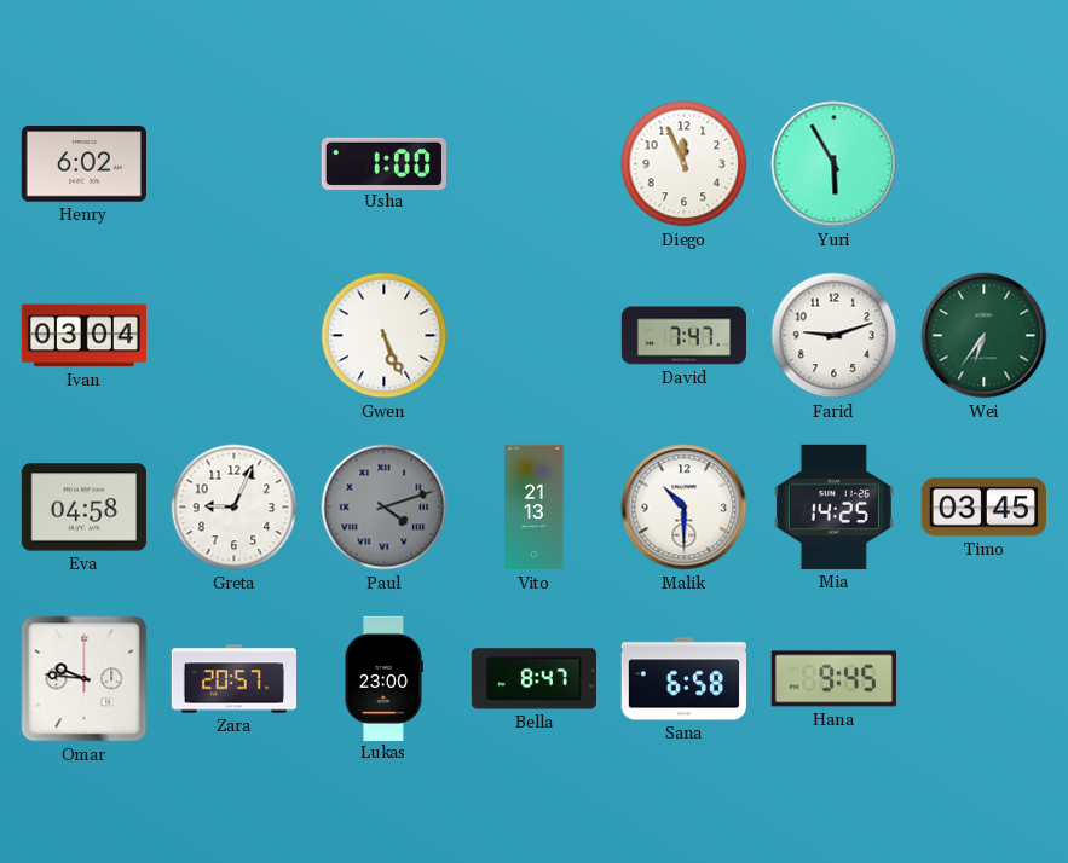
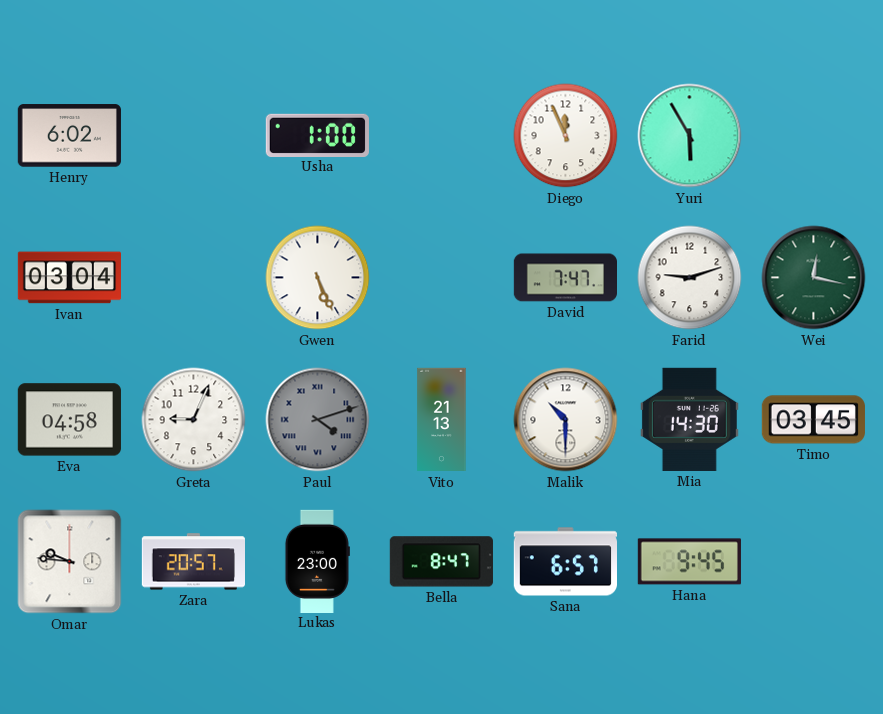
Wei: 6:36 -> 12:17
Mia: 14:25 -> 14:30
Sana: 6:58 -> 6:57
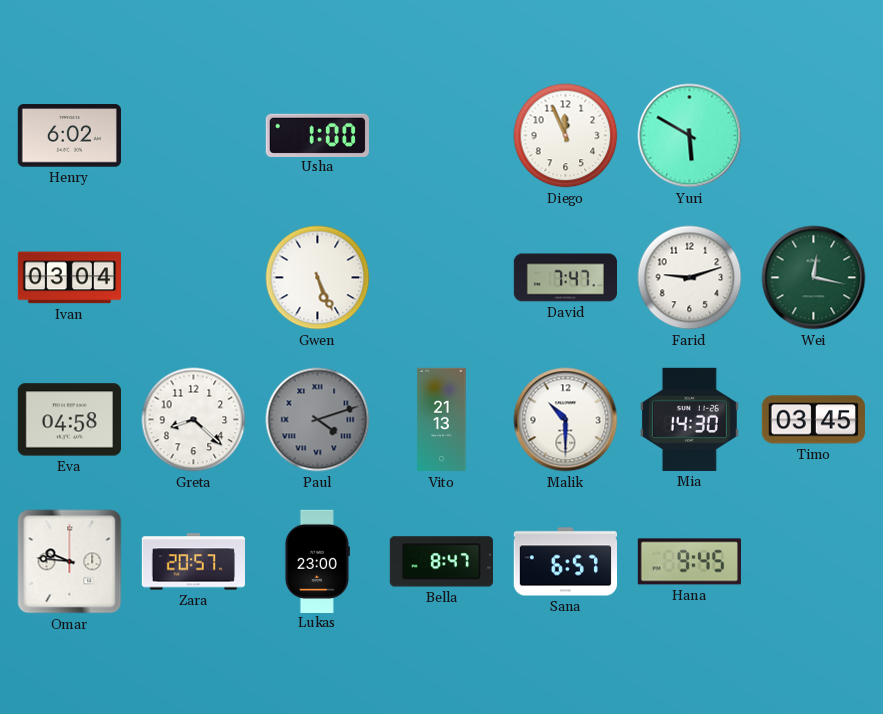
Yuri: 5:55 -> 5:50
Greta: 9:04 -> 8:22
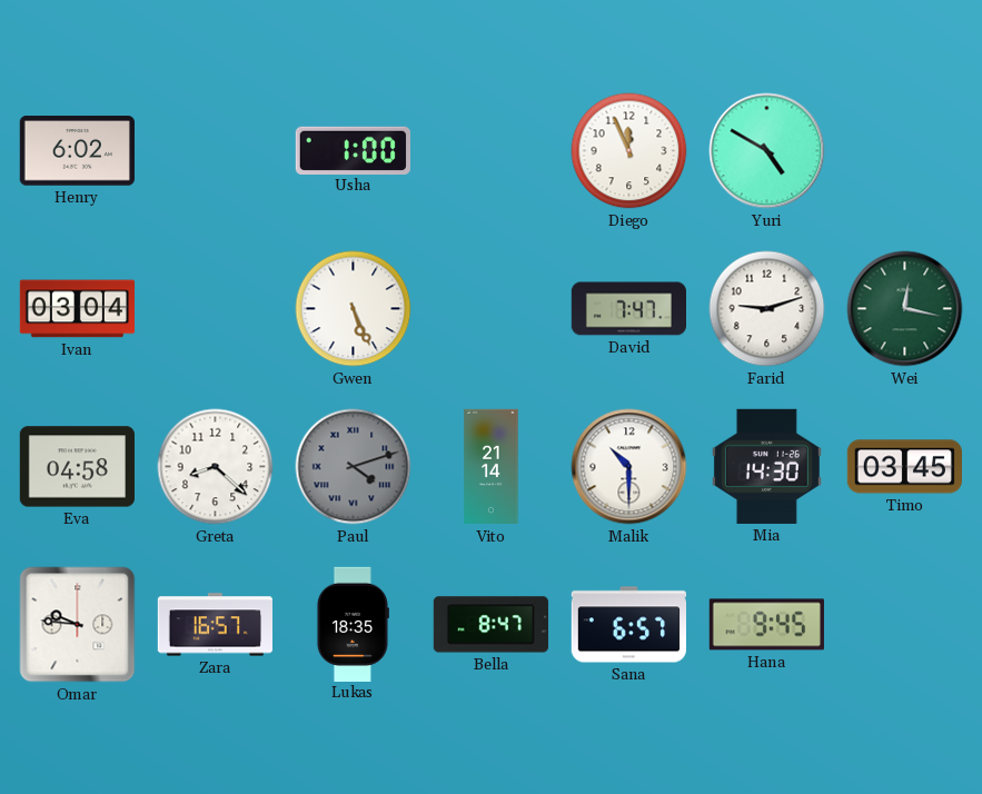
Yuri: 5:50 -> 4:50
Vito: 21:13 -> 21:14
Zara: 20:57 -> 16:57
Lukas: 23:00 -> 18:35
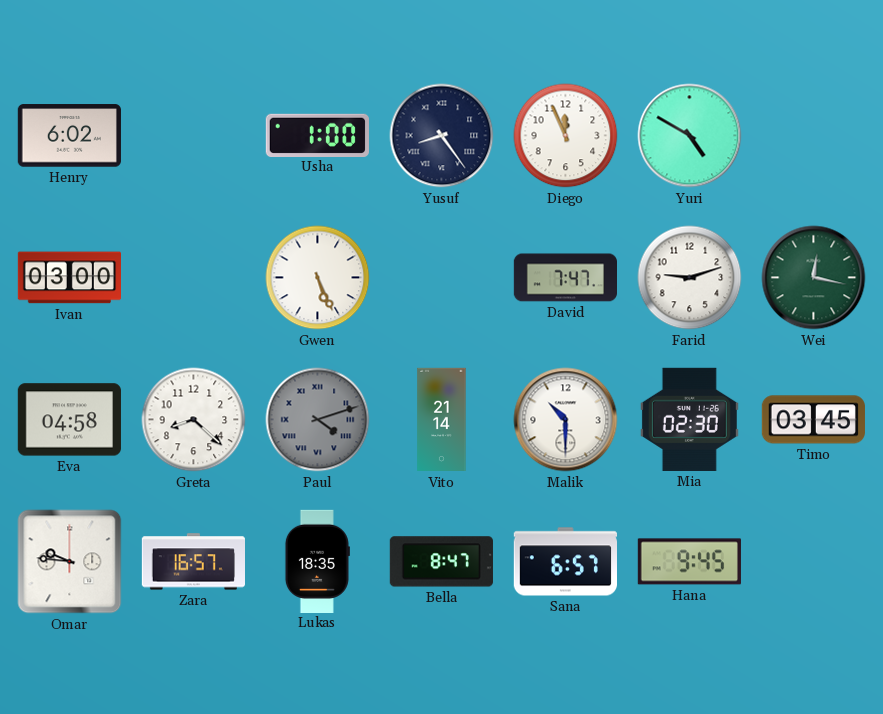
Yusuf: none -> 8:24
Ivan: 03:04 -> 03:00
Mia: 14:30 -> 02:30
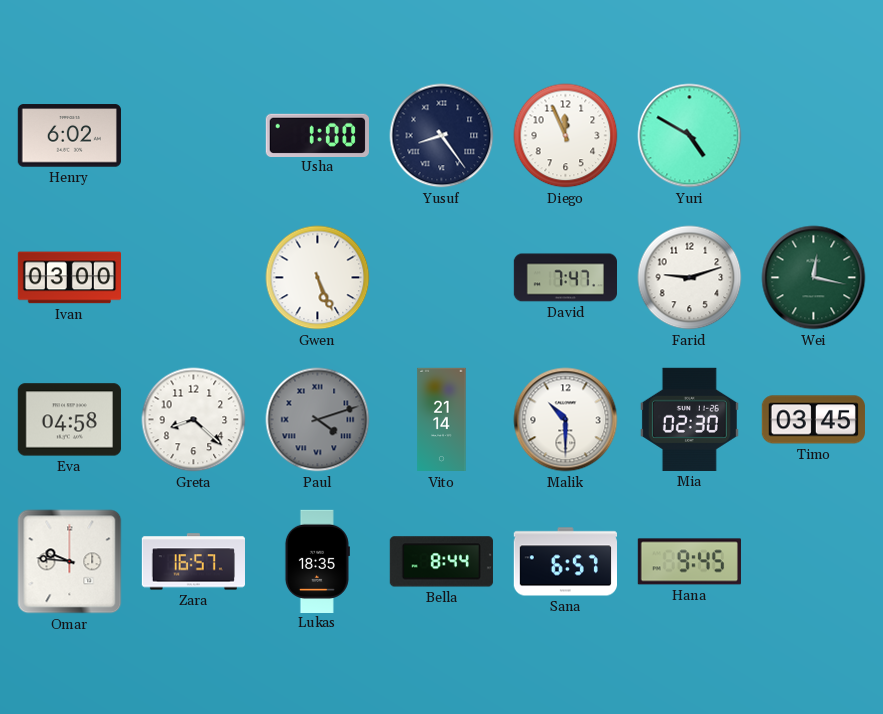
Bella: 8:47 -> 8:44
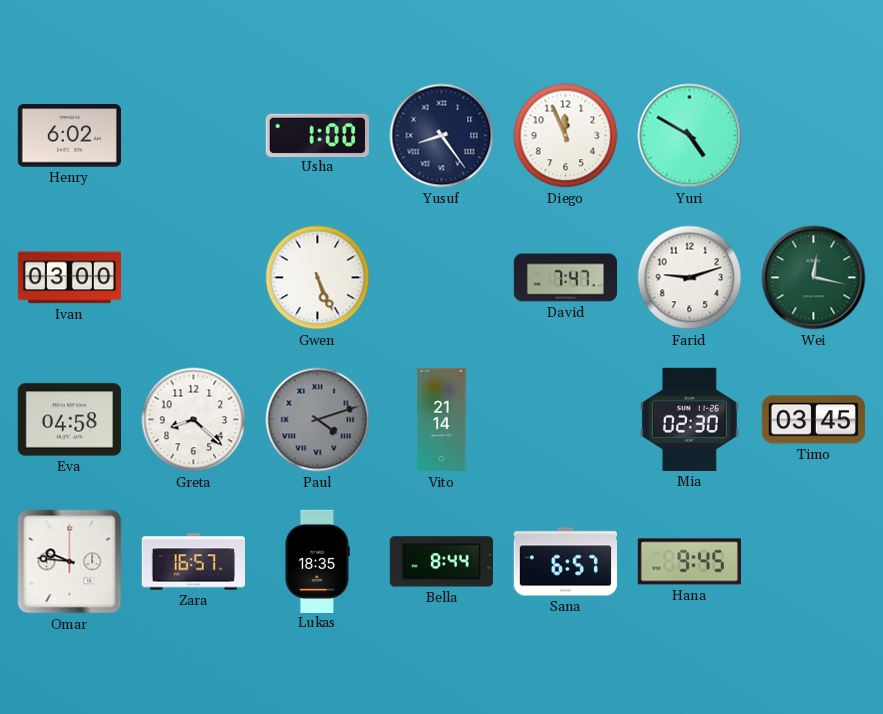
Malik: 10:30 -> none
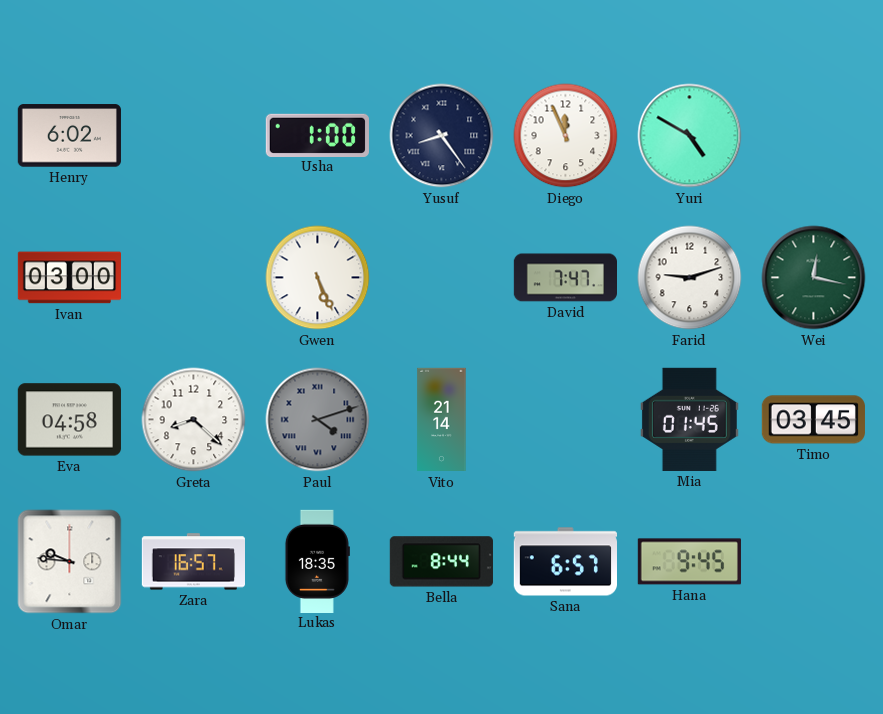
Mia: 02:30 -> 01:45
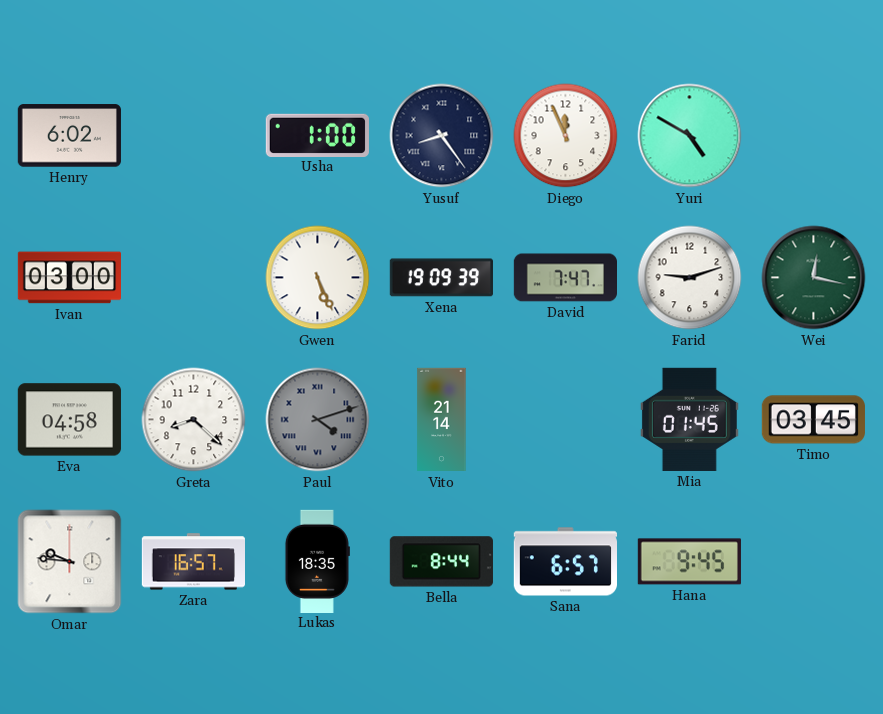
Xena: none -> 19:09
